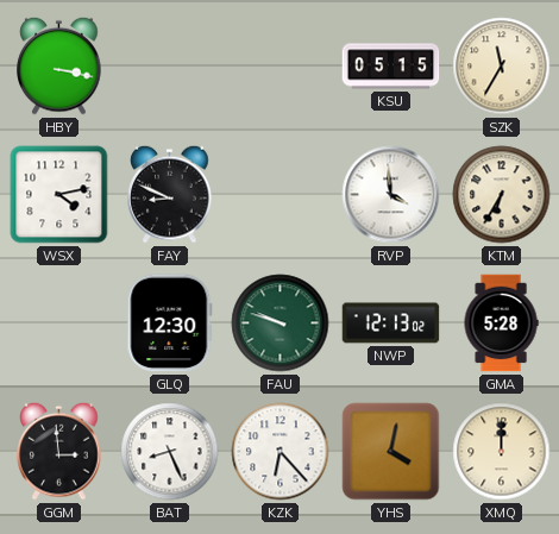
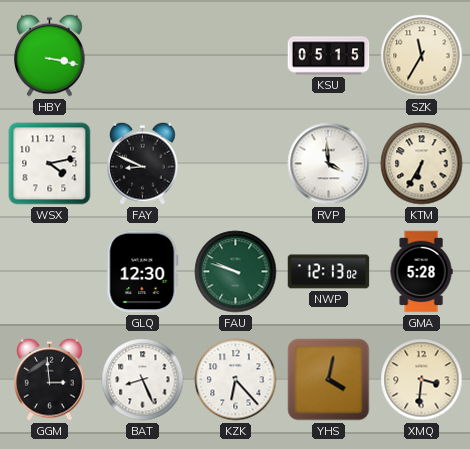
XMQ: 12:00 -> 3:31
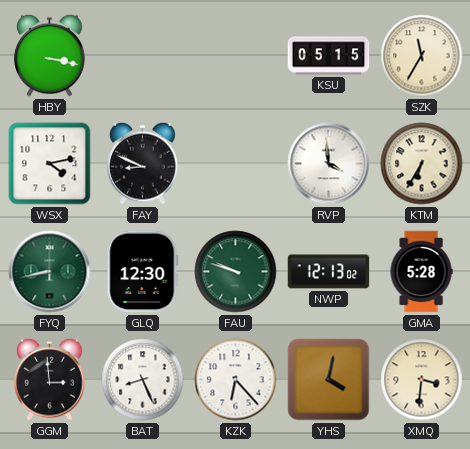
FYQ: none -> 8:43
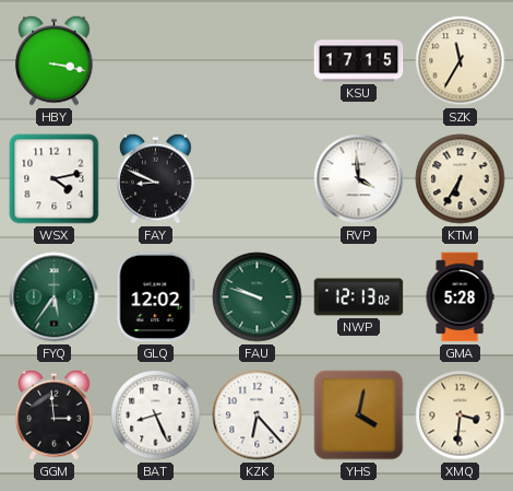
KSU: 05:15 -> 17:15
FYQ: 8:43 -> 5:36
GLQ: 12:30 -> 12:02
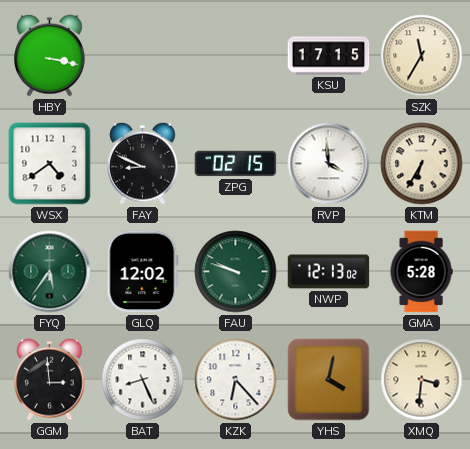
WSX: 4:13 -> 4:39
ZPG: none -> 02:15
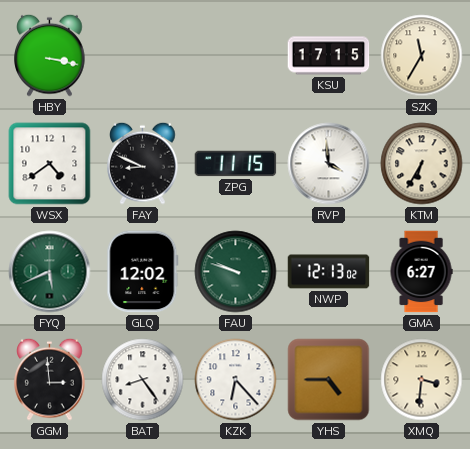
ZPG: 02:15 -> 11:15
FYQ: 5:36 -> 5:41
GMA: 5:28 -> 6:27
BAT: 8:26 -> 8:24
YHS: 4:02 -> 4:45
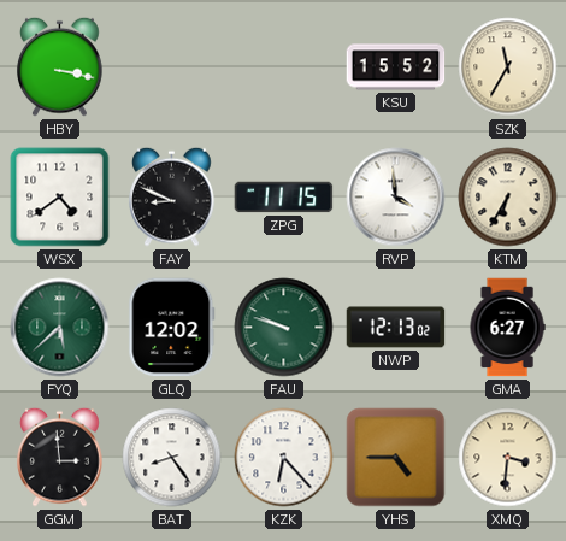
KSU: 17:15 -> 15:52
FYQ: 5:41 -> 5:38
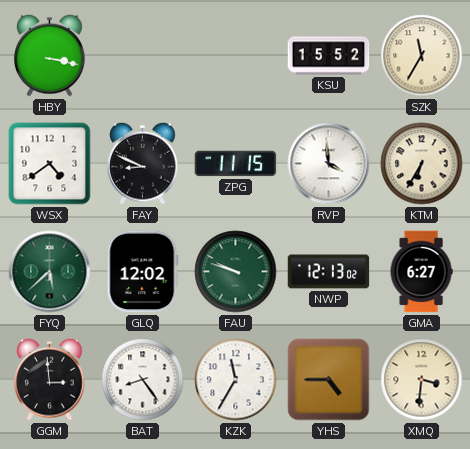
KZK: 6:23 -> 11:35
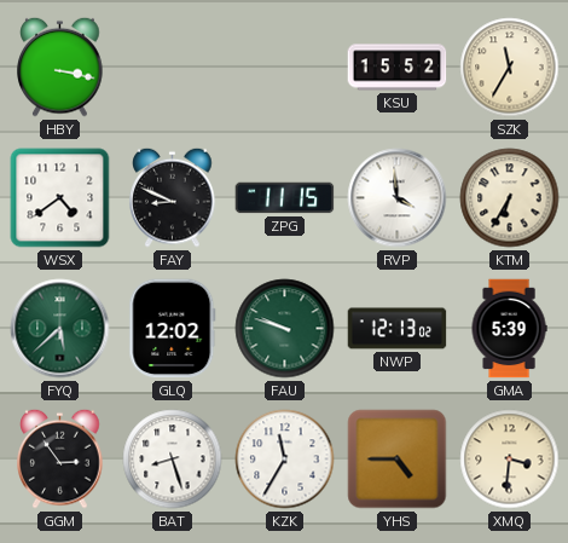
GMA: 6:27 -> 5:39
GGM: 2:59 -> 2:54
BAT: 8:24 -> 8:27
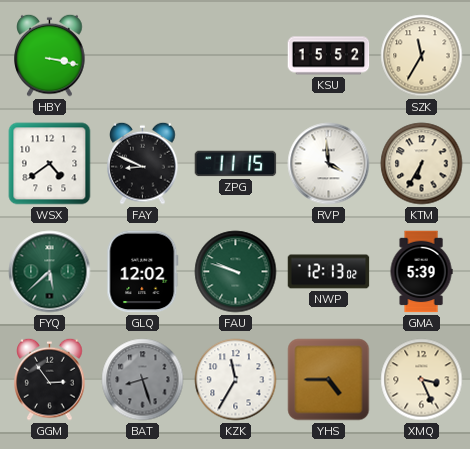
BAT dial: white -> grey
XMQ: 3:31 -> 3:26
